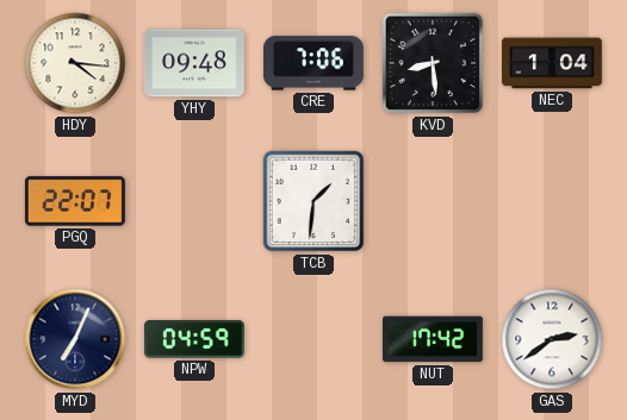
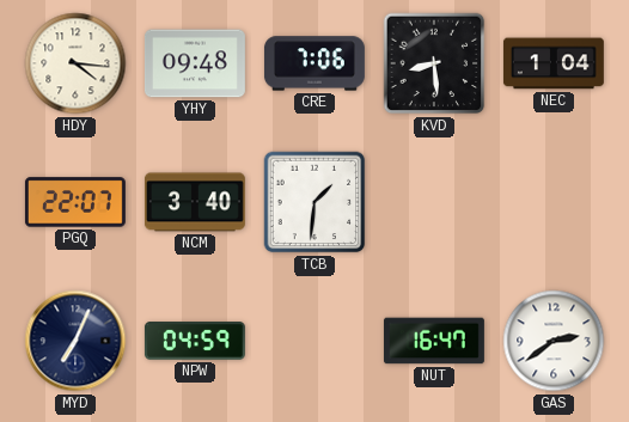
NCM: none -> 3:40
NUT: 17:42 -> 16:47
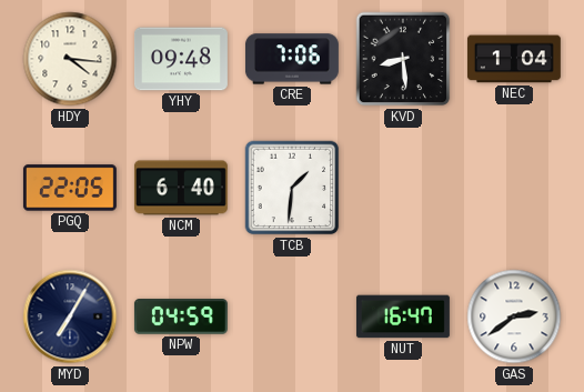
PGQ: 22:07 -> 22:05
NCM: 3:40 -> 6:40
MYD: 7:04 -> 7:05
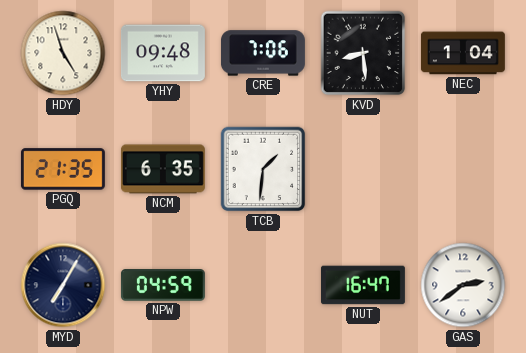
HDY: 4:16 -> 4:57
PGQ: 22:05 -> 21:35
NCM: 6:40 -> 6:35
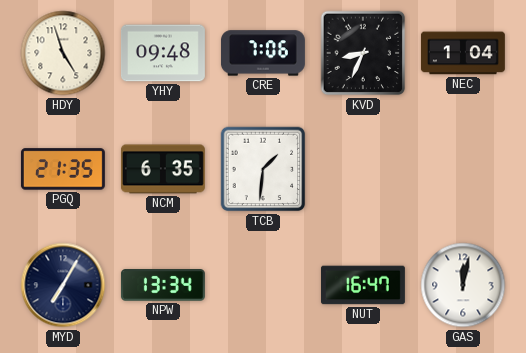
KVD: 8:29 -> 8:34
NPW: 04:59 -> 13:34
GAS: 2:39 -> 12:02
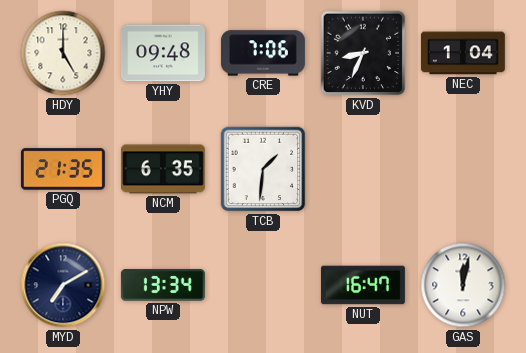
HDY: 4:57 -> 5:00
MYD: 7:05 -> 7:10
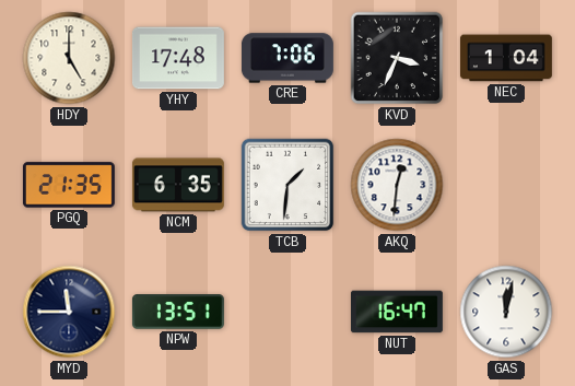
YHY: 09:48 -> 17:48
KVD: 8:34 -> 3:34
AKQ: none -> 12:31
MYD: 7:10 -> 11:45
NPW: 13:34 -> 13:51
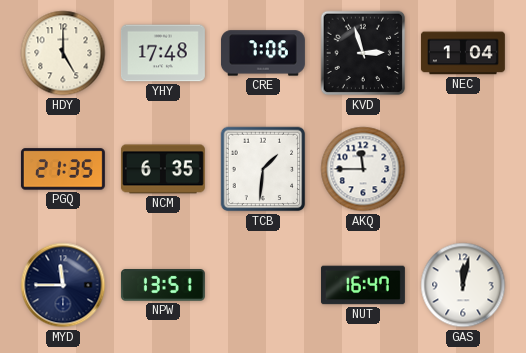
KVD: 3:34 -> 2:57
AKQ: 12:31 -> 11:45
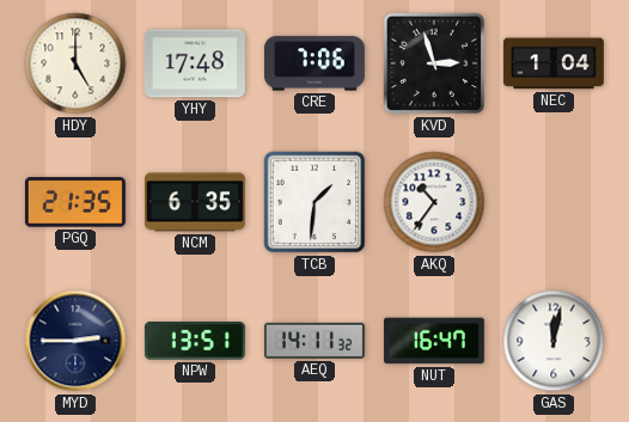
AKQ: 11:45 -> 10:36
MYD: 11:45 -> 2:45
AEQ: none -> 14:11
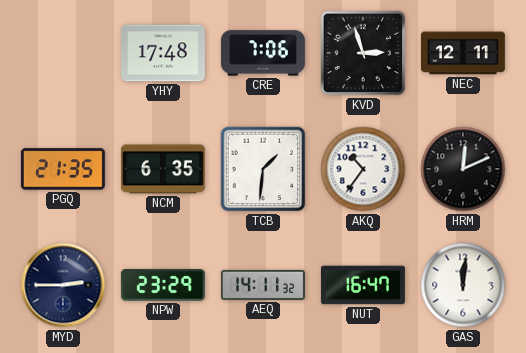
HDY: 5:00 -> none
NEC: 1:04 -> 12:11
HRM: none -> 12:11
NPW: 13:51 -> 23:29
GAS: 12:02 -> 12:01
